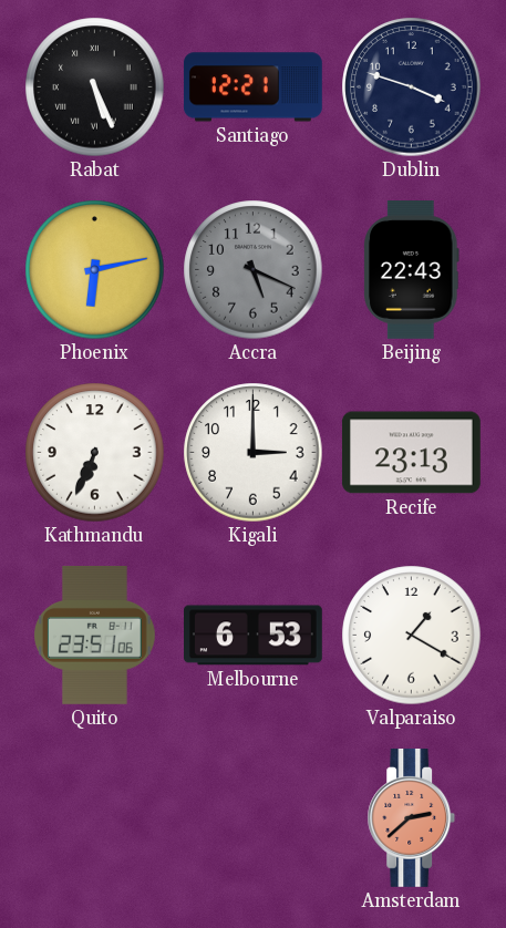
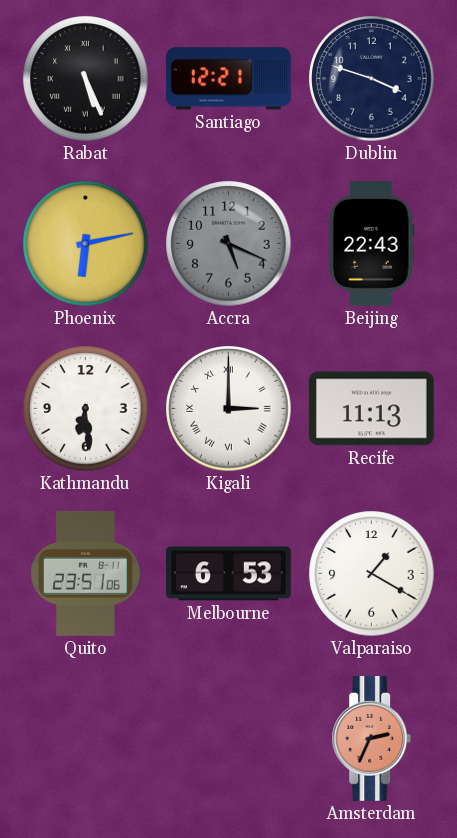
Kathmandu: 6:34 -> 6:29
Kigali numerals: Arabic -> Roman
Recife: 23:13 -> 11:13
Amsterdam: 2:38 -> 2:34
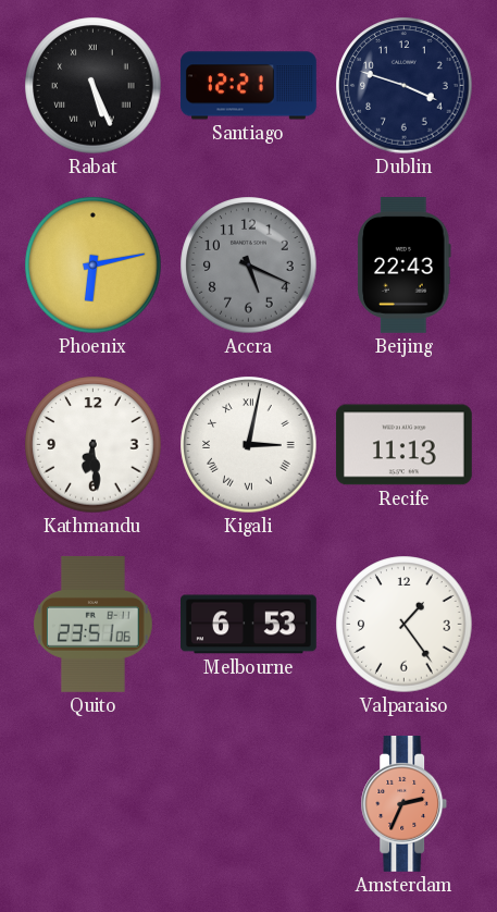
Kigali: 3:00 -> 3:02
Valparaiso: 1:20 -> 1:24
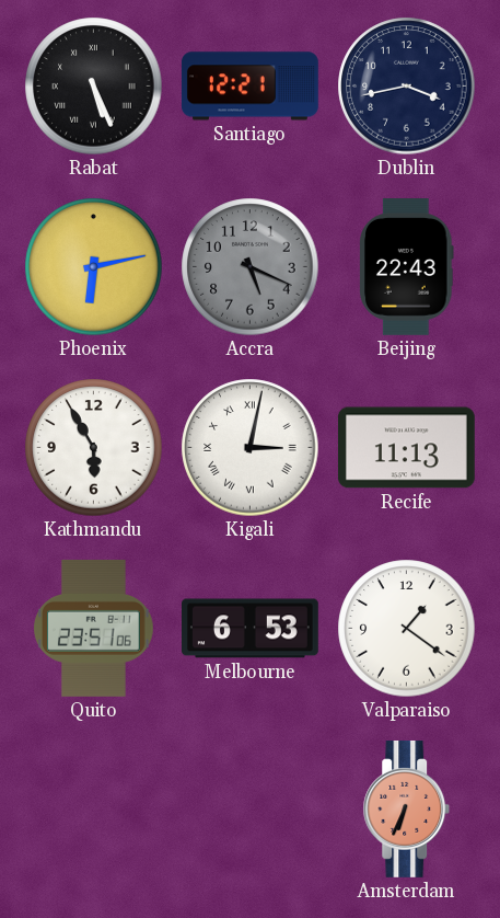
Dublin: 3:48 -> 3:43
Kathmandu: 6:29 -> 5:55
Valparaiso: 1:24 -> 1:21
Amsterdam: 2:34 -> 6:34
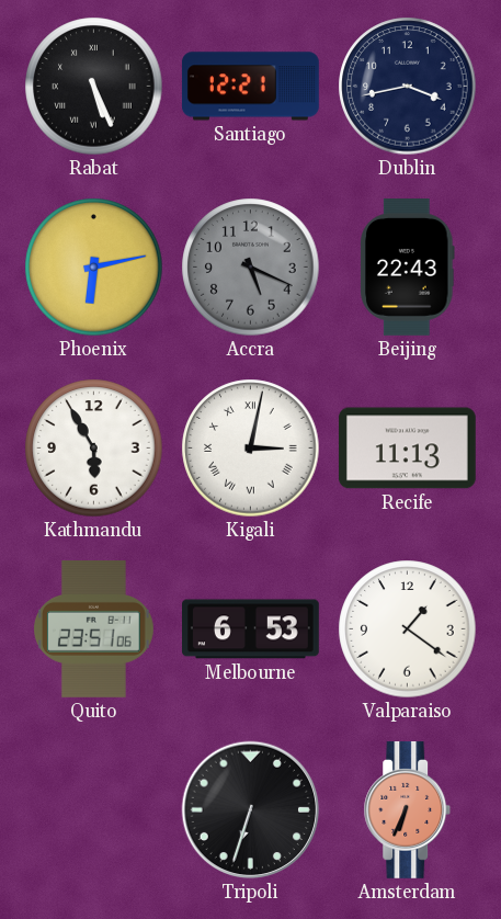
Tripoli: none -> 6:33
